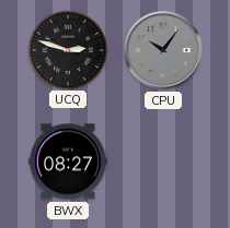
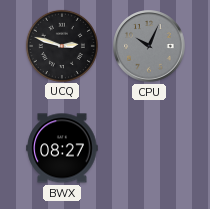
CPU: 10:06 -> 10:04
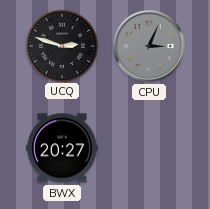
CPU: 10:04 -> 3:04
BWX: 08:27 -> 20:27
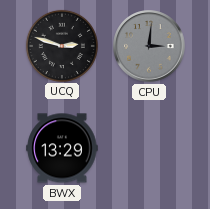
CPU: 3:04 -> 3:01
BWX: 20:27 -> 13:29
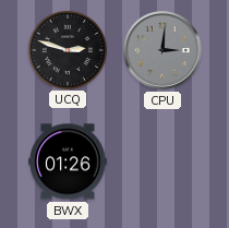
BWX: 13:29 -> 01:26
